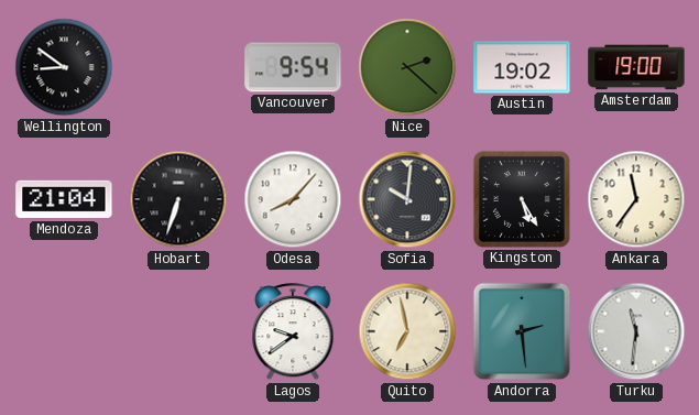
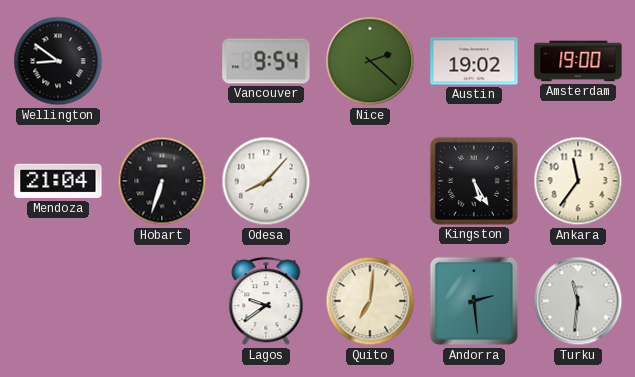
Sofia: 10:01 -> none
Quito: 6:58 -> 7:01
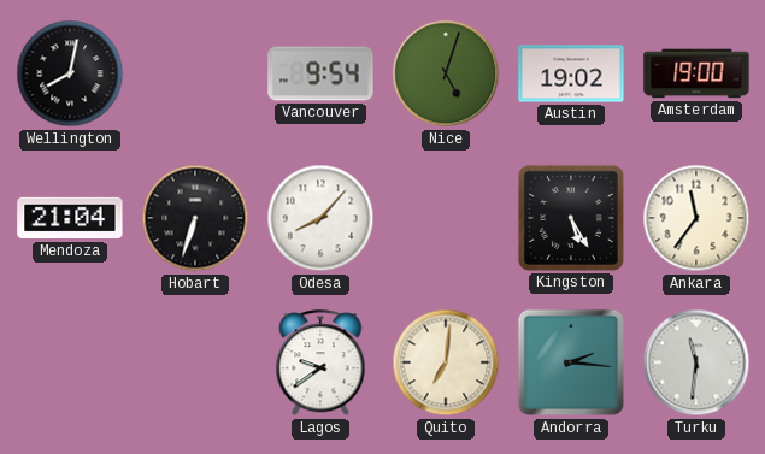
Wellington: 8:51 -> 8:02
Nice: 2:22 -> 5:03
Andorra: 2:29 -> 2:16
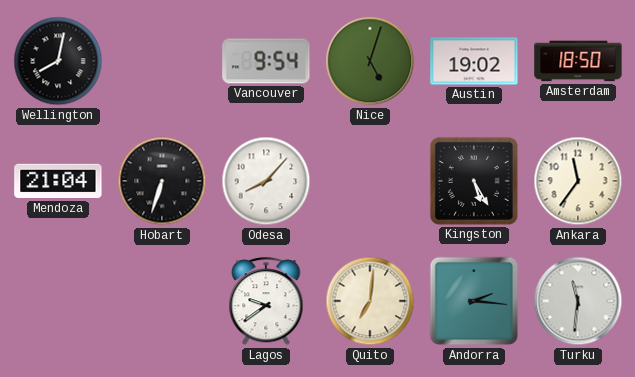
Amsterdam: 19:00 -> 18:50
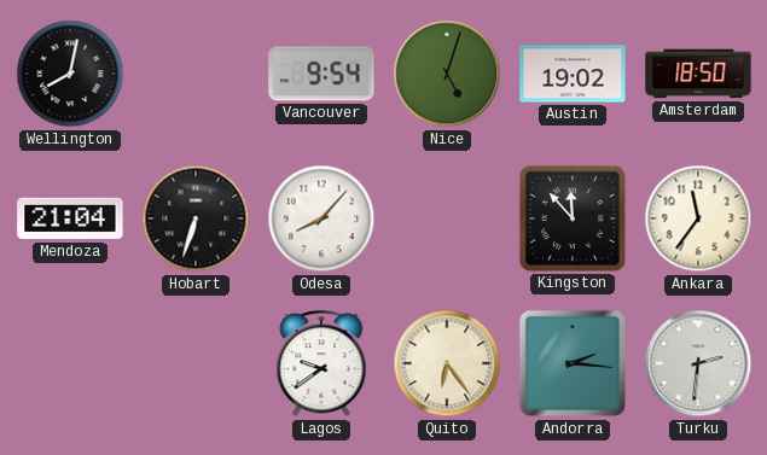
Kingston: 5:25 -> 11:53
Quito: 7:01 -> 6:24
Turku: 11:31 -> 2:31
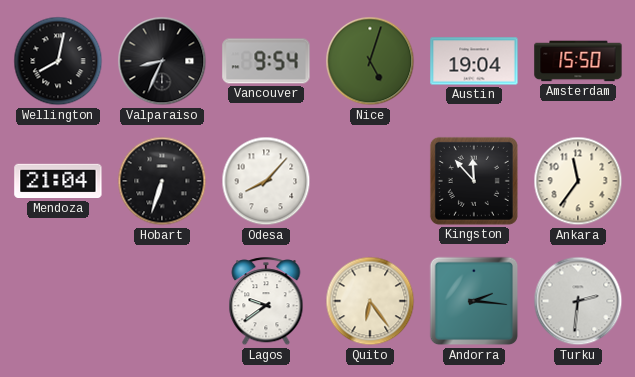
Valparaiso: none -> 8:34
Austin: 19:02 -> 19:04
Amsterdam: 18:50 -> 15:50
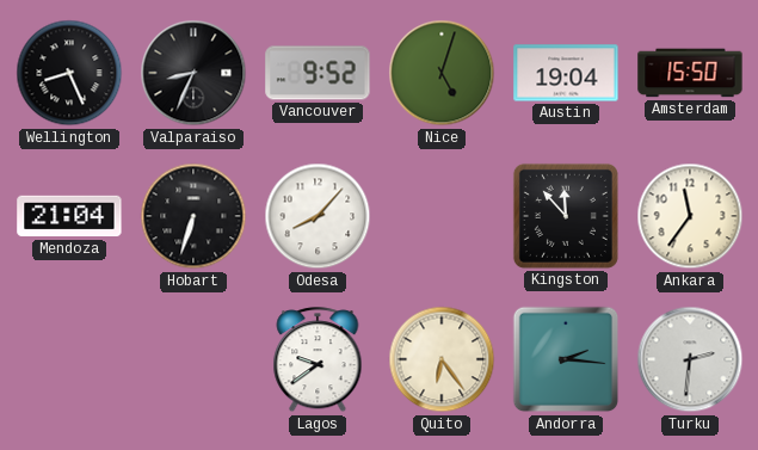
Wellington: 8:02 -> 8:26
Vancouver: 9:54 -> 9:52
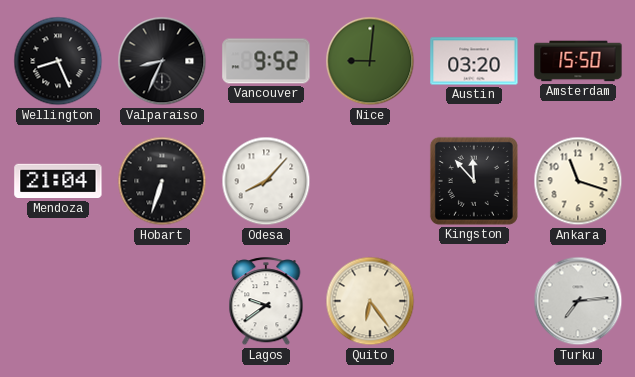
Nice: 5:03 -> 9:01
Austin: 19:04 -> 03:20
Ankara: 11:36 -> 11:18
Andorra: 2:16 -> none
Turku: 2:31 -> 7:14
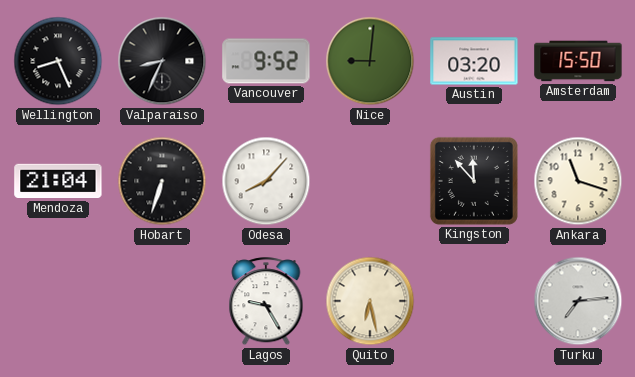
Lagos: 9:39 -> 9:25
Quito: 6:24 -> 6:28
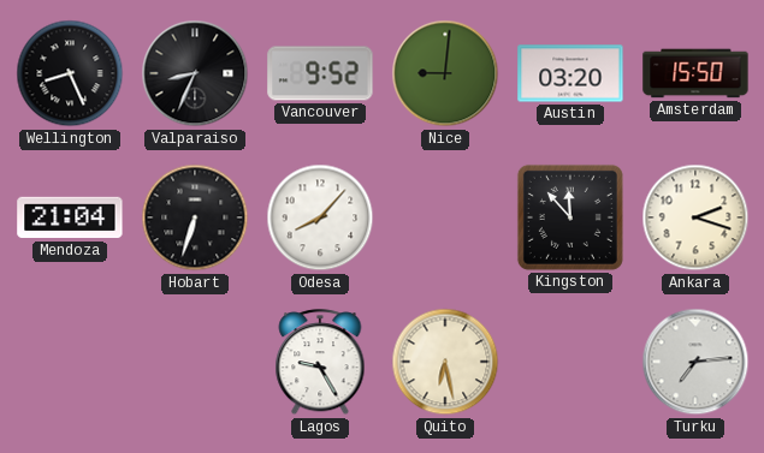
Ankara: 11:18 -> 2:18
